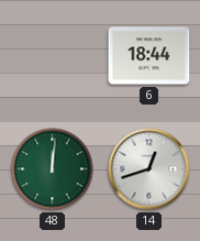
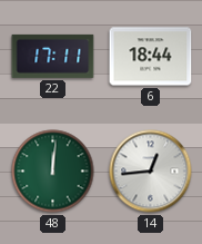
22: none -> 17:11
14: 12:42 -> 12:44
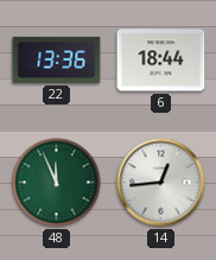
22: 17:11 -> 13:36
48: 12:01 -> 11:56
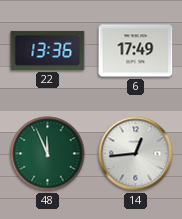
6: 18:44 -> 17:49
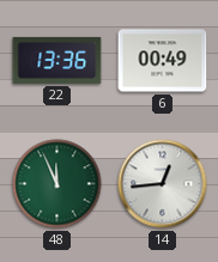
6: 17:49 -> 00:49
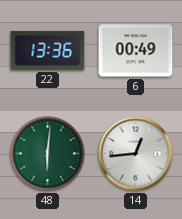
48: 11:56 -> 6:01
